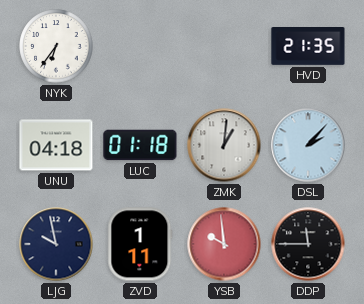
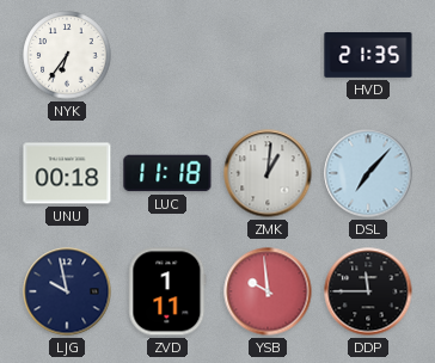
UNU: 04:18 -> 00:18
LUC: 01:18 -> 11:18
DSL: 2:07 -> 7:07
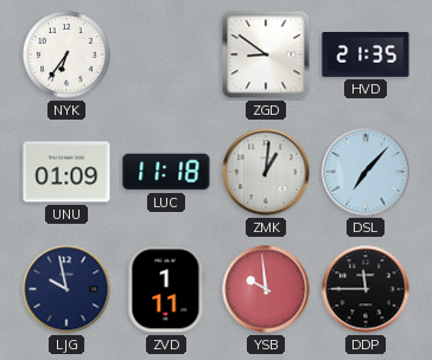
ZGD: none -> 8:51
UNU: 00:18 -> 01:09
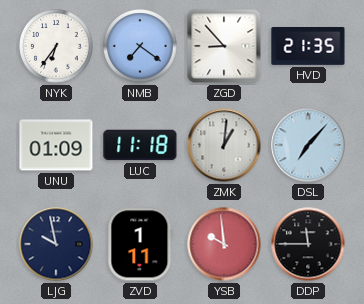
NMB: none -> 7:21
ZGD: 8:51 -> 8:53
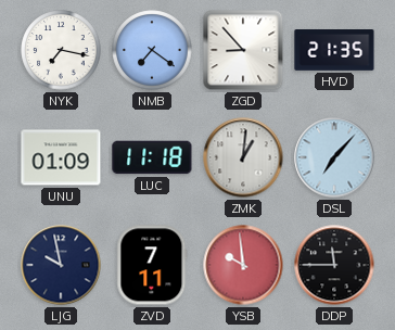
NYK: 6:36 -> 7:17
ZVD: 1:11 -> 7:11
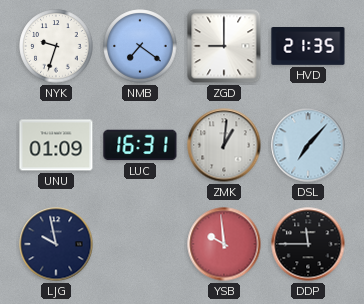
NYK: 7:17 -> 9:33
ZGD: 8:53 -> 9:00
LUC: 11:18 -> 16:31
ZVD: 7:11 -> none
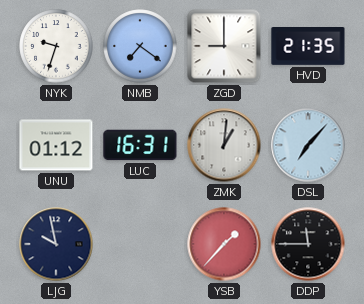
UNU: 01:09 -> 01:12
YSB: 9:59 -> 1:37
